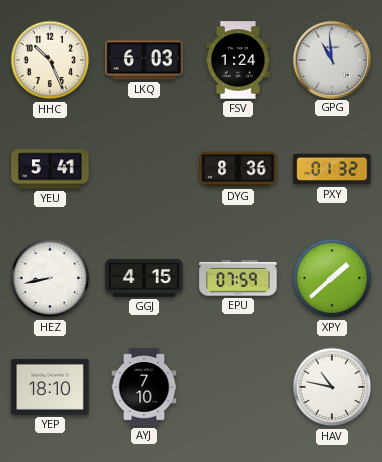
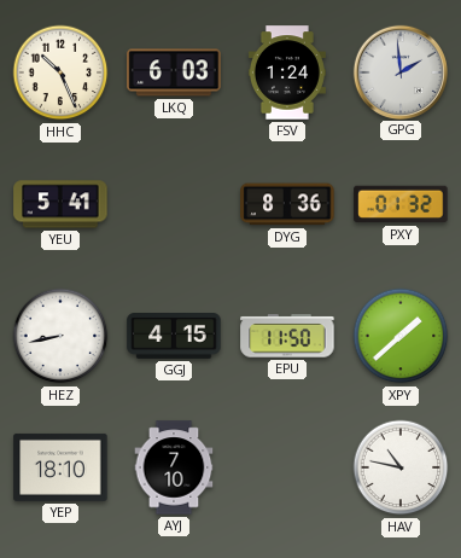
GPG: 10:59 -> 1:59
EPU: 07:59 -> 11:50
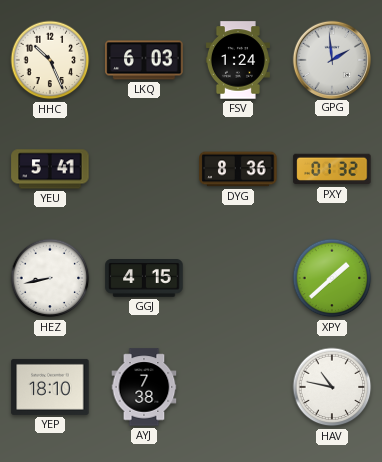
EPU: 11:50 -> none
AYJ: 7:10 -> 7:38
